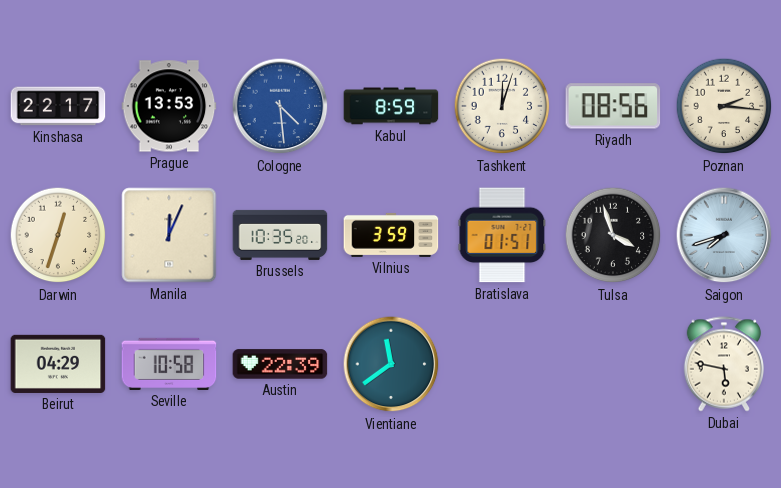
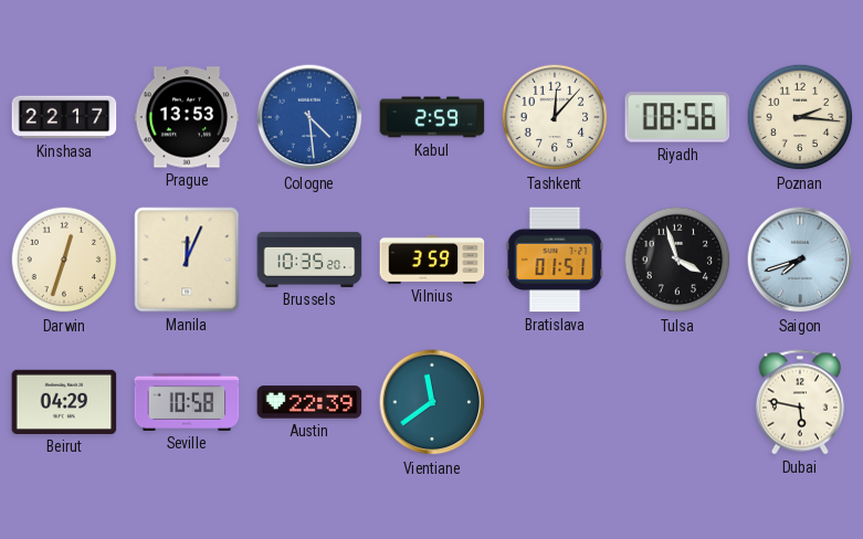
Kabul: 8:59 -> 2:59
Tashkent: 12:03 -> 12:07
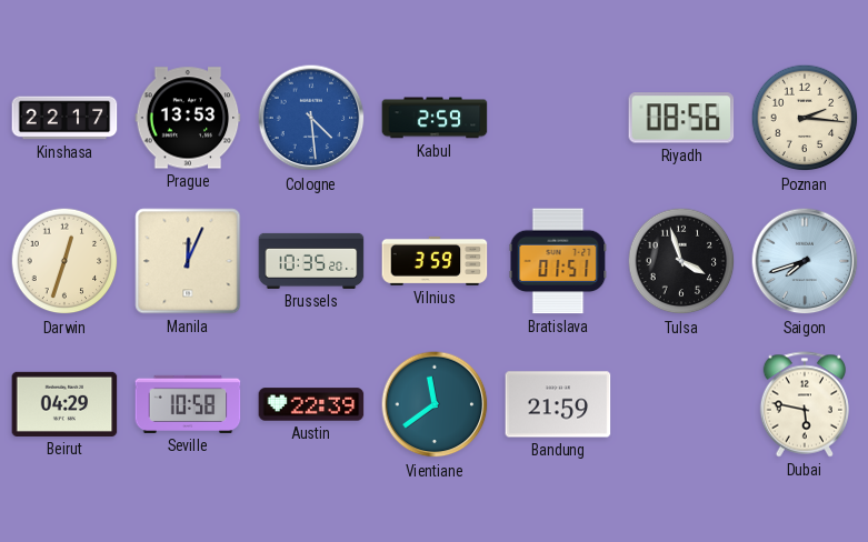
Tashkent: 12:07 -> none
Bandung: none -> 21:59
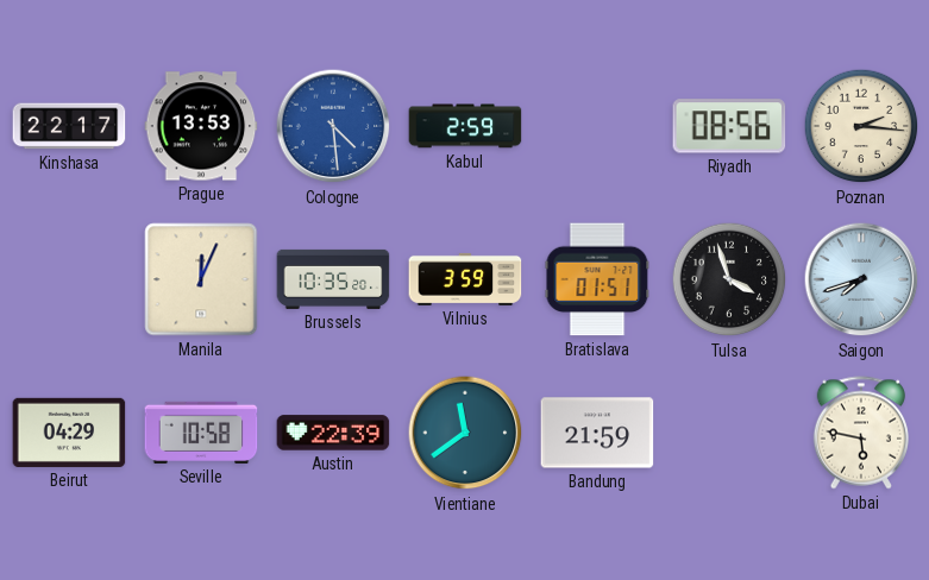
Darwin: 12:33 -> none
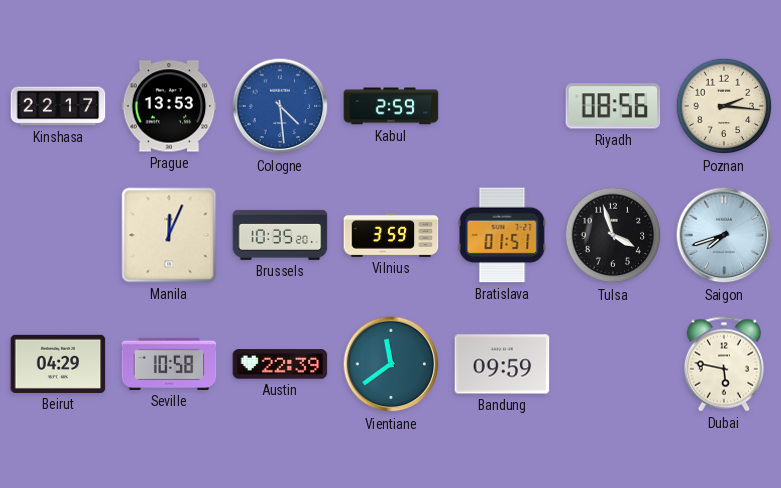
Bandung: 21:59 -> 09:59
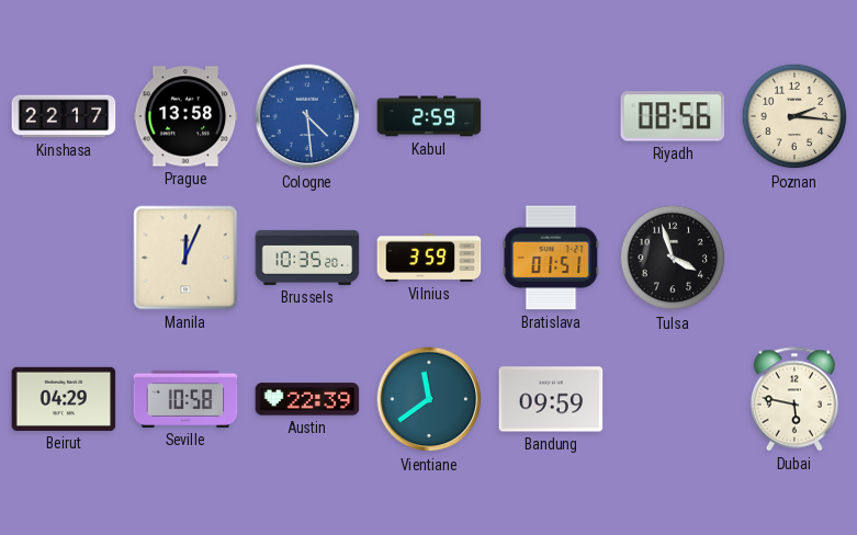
Prague: 13:53 -> 13:58
Saigon: 7:42 -> none
